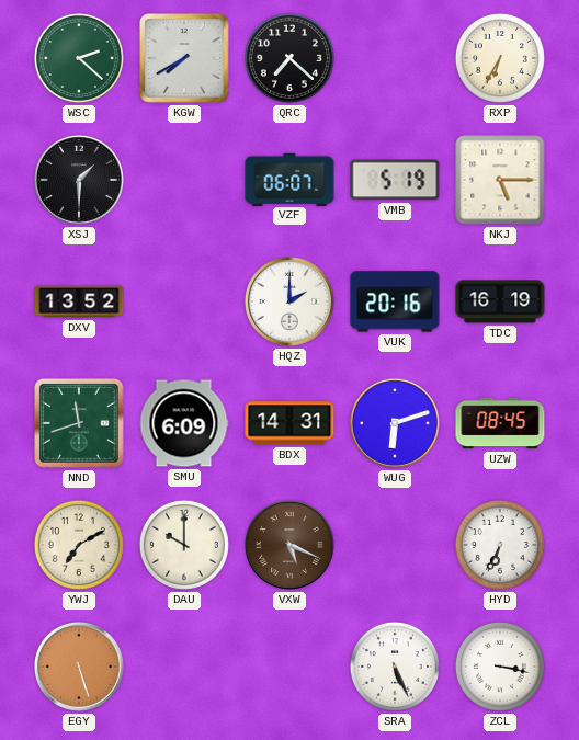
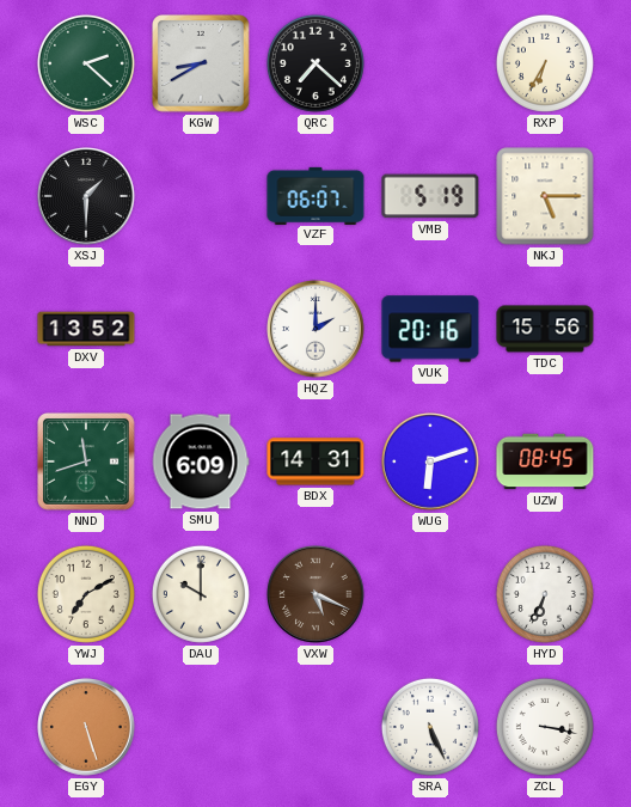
KGW: 7:40 -> 8:40
TDC: 16:19 -> 15:56
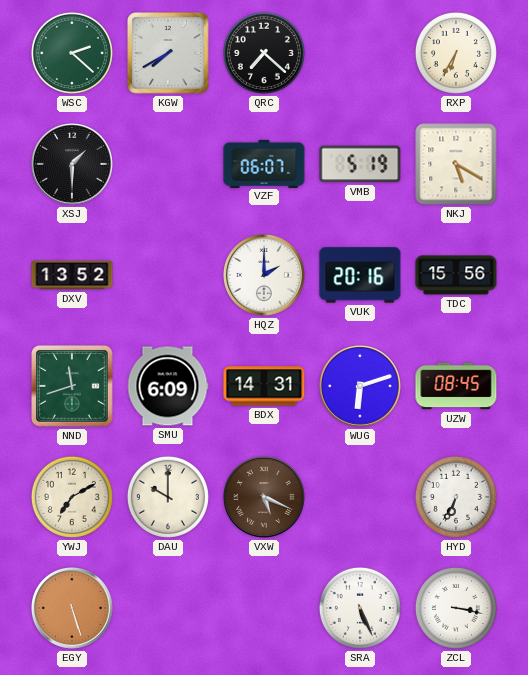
KGW: 8:40 -> 7:40
NKJ: 5:15 -> 5:20
